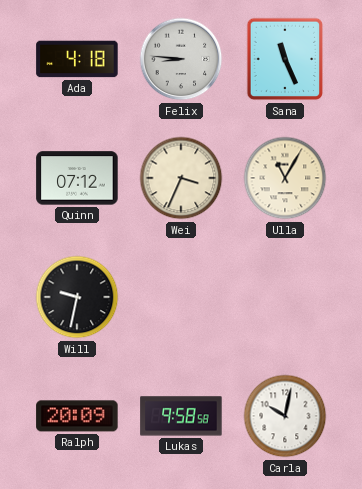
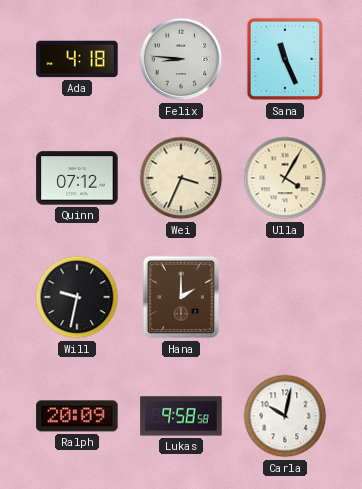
Ulla: 11:05 -> 4:05
Hana: none -> 2:00
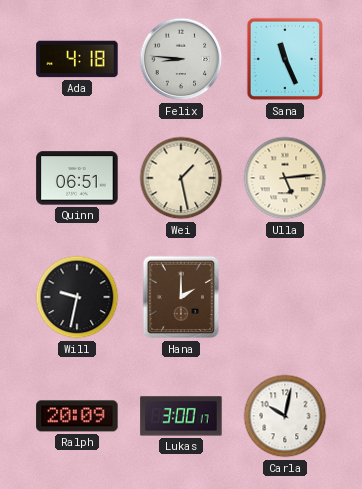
Quinn: 07:12 -> 06:51
Wei: 3:34 -> 1:28
Ulla: 4:05 -> 5:14
Lukas: 9:58 -> 3:00
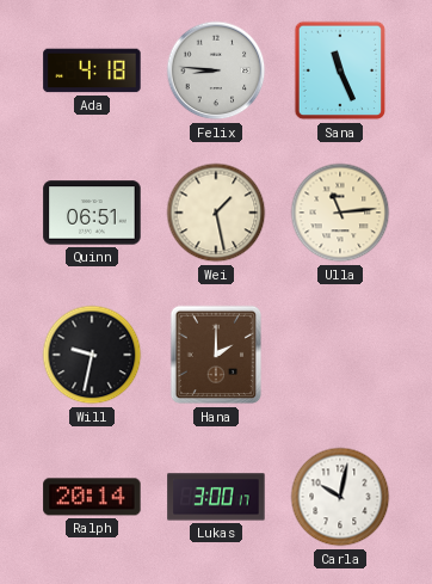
Ulla: 5:14 -> 11:14
Ralph: 20:09 -> 20:14
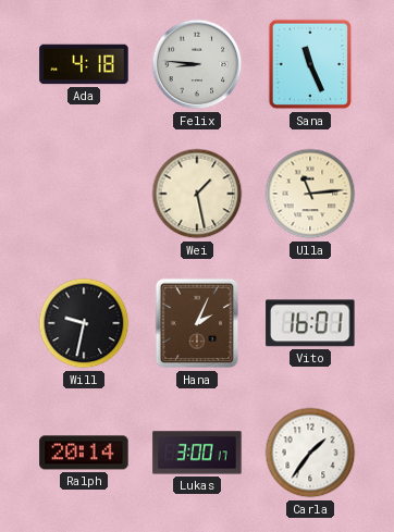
Quinn: 06:51 -> none
Hana: 2:00 -> 2:04
Vito: none -> 16:01
Carla: 10:02 -> 1:36
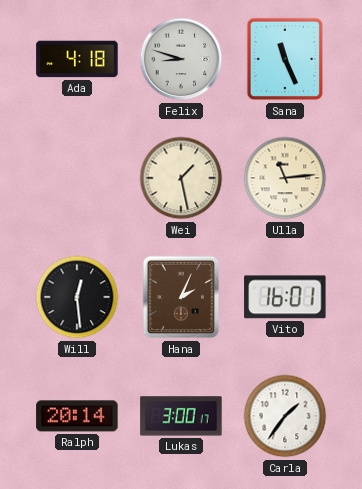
Felix: 8:46 -> 8:48
Will: 9:32 -> 12:29
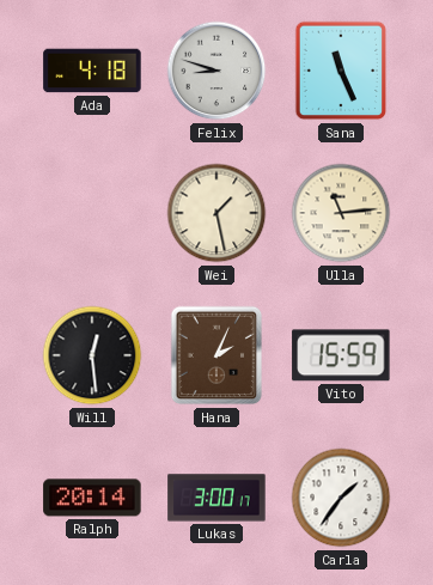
Vito: 16:01 -> 15:59
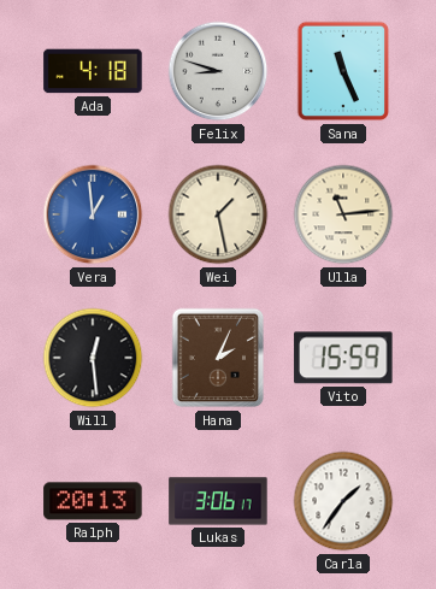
Vera: none -> 12:59
Ralph: 20:14 -> 20:13
Lukas: 3:00 -> 3:06
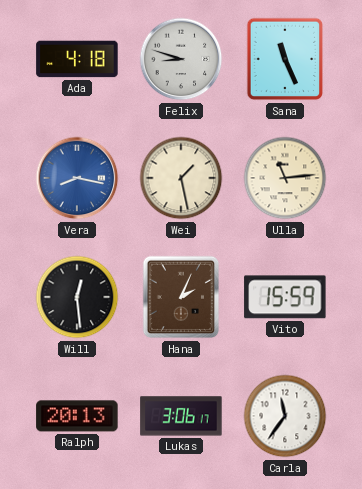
Vera: 12:59 -> 8:17
Carla: 1:36 -> 11:36
